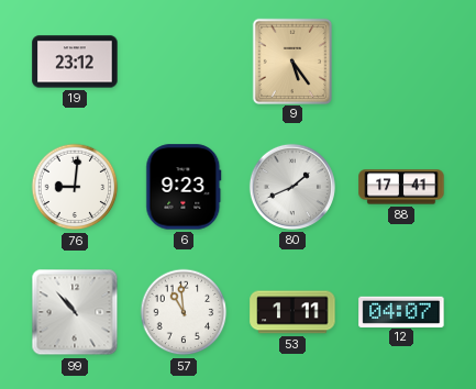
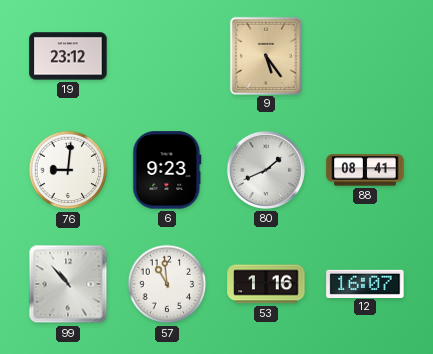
88: 17:41 -> 08:41
53: 1:11 -> 1:16
12: 04:07 -> 16:07
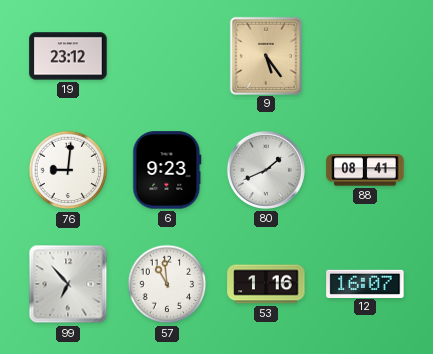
99: 10:53 -> 6:53
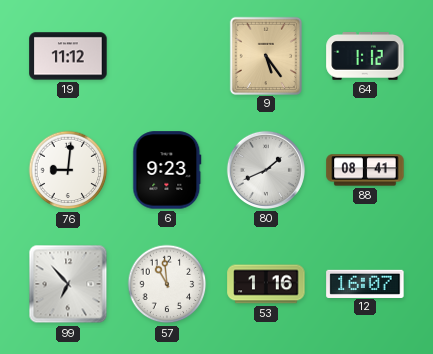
19: 23:12 -> 11:12
64: none -> 1:12
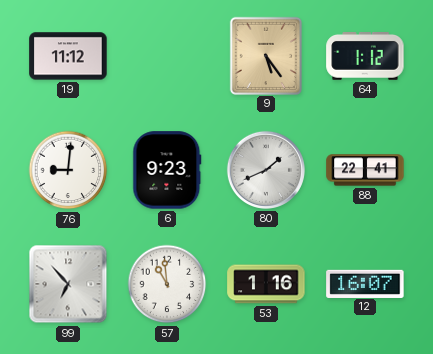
88: 08:41 -> 22:41
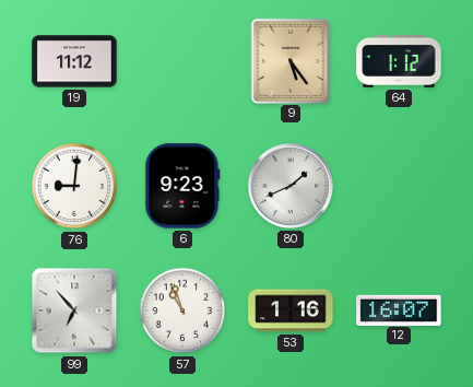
88: 22:41 -> none
57: 10:59 -> 10:57
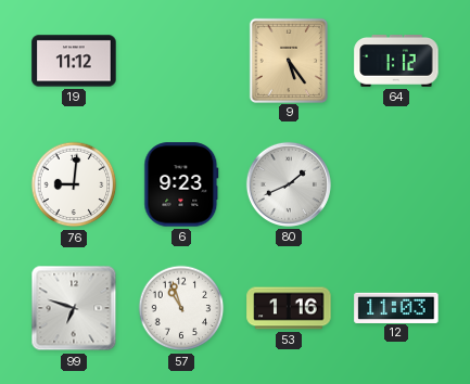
99: 6:53 -> 6:48
12: 16:07 -> 11:03
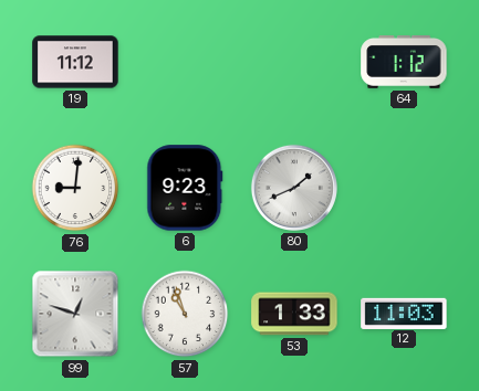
9: 5:24 -> none
99: 6:48 -> 12:48
53: 1:16 -> 1:33
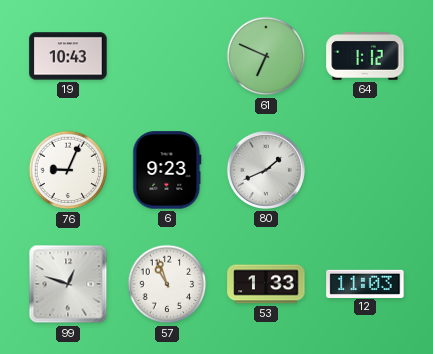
19: 11:12 -> 10:43
61: none -> 6:49
76: 9:01 -> 9:04
